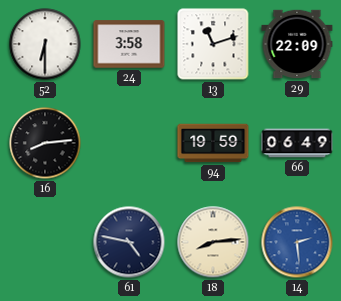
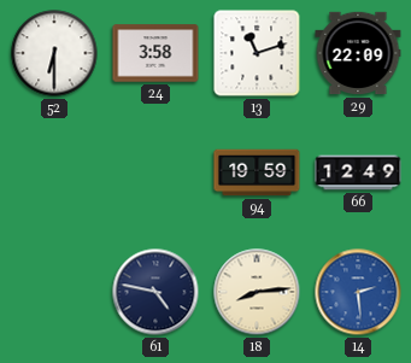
16: 8:14 -> none
66: 06:49 -> 12:49
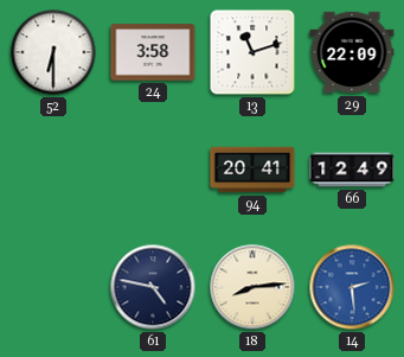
94: 19:59 -> 20:41
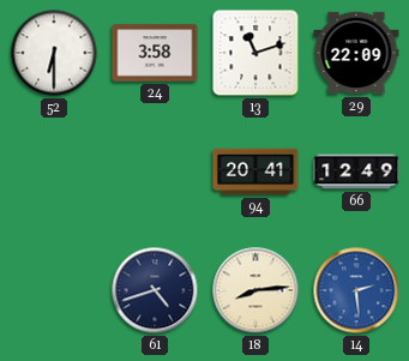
61: 4:47 -> 4:42
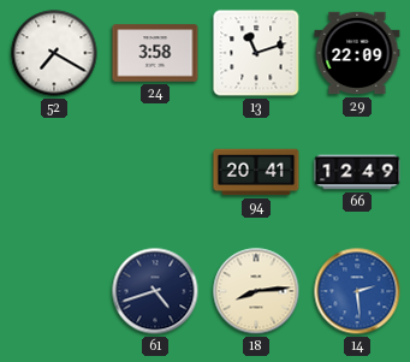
52: 6:30 -> 7:20
